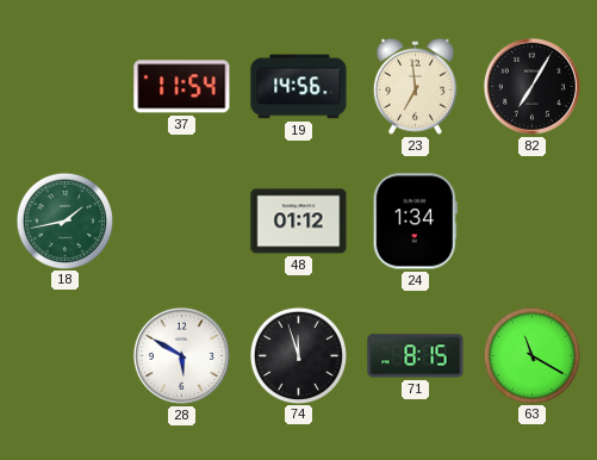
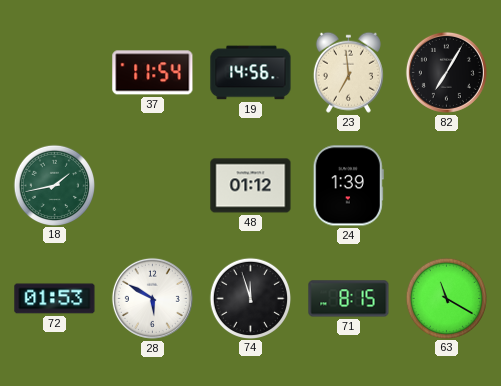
24: 1:34 -> 1:39
72: none -> 01:53
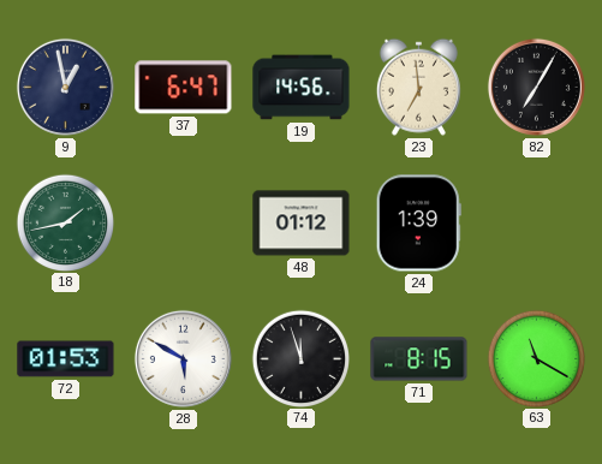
9: none -> 12:58
37: 11:54 -> 6:47
